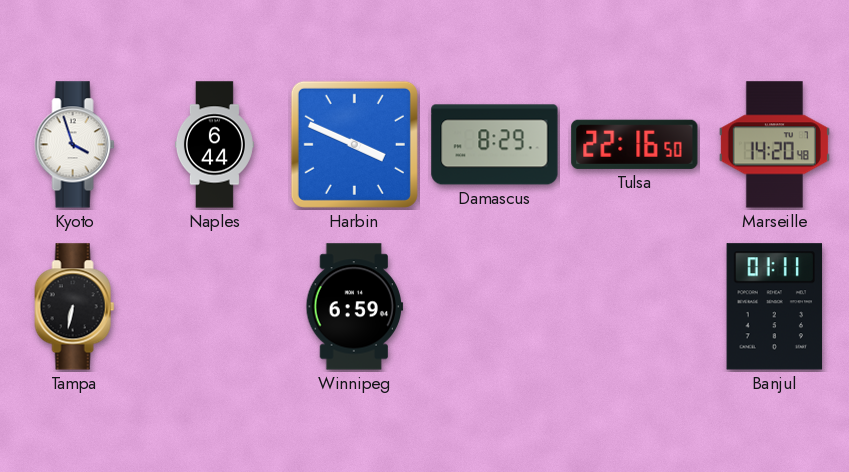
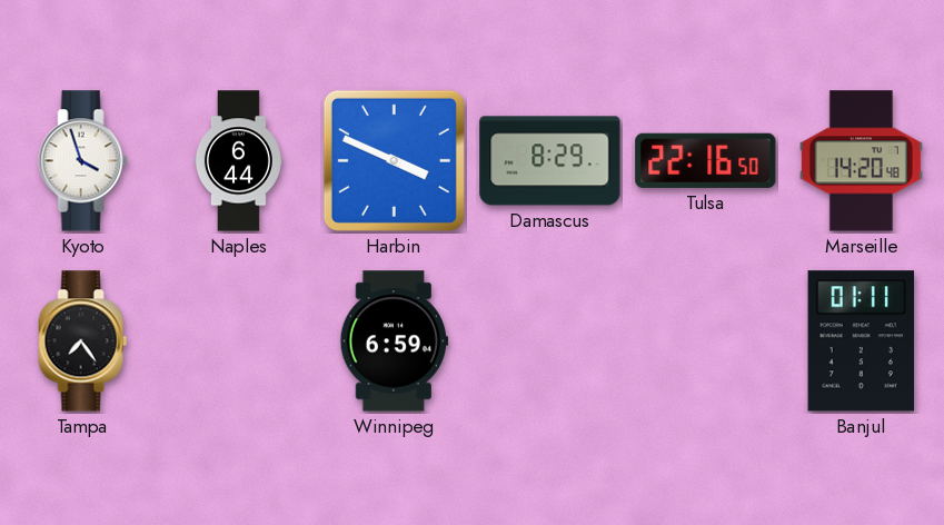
Tampa: 6:32 -> 7:24
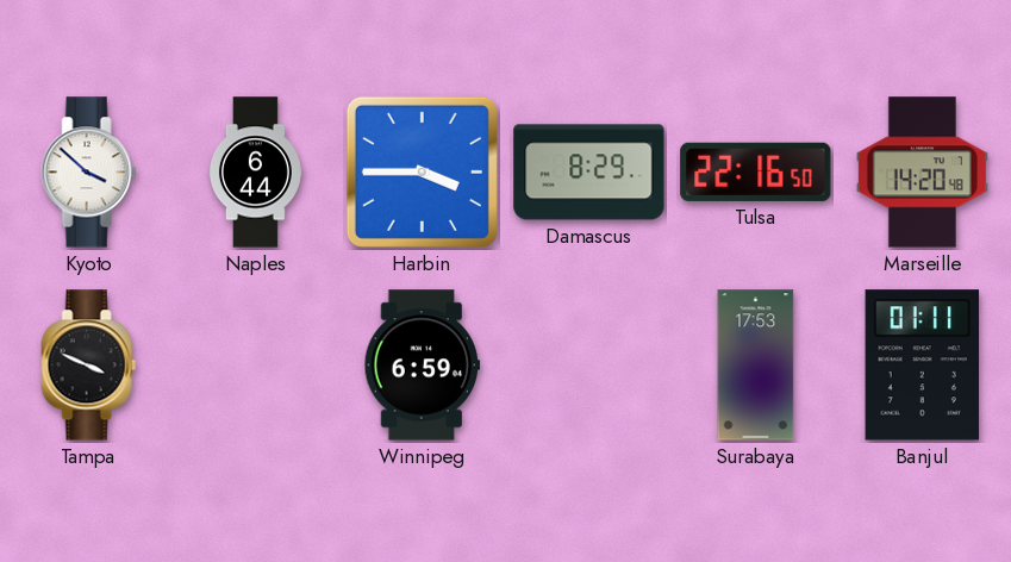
Kyoto: 3:57 -> 3:52
Harbin: 3:49 -> 3:45
Tampa: 7:24 -> 3:49
Surabaya: none -> 17:53
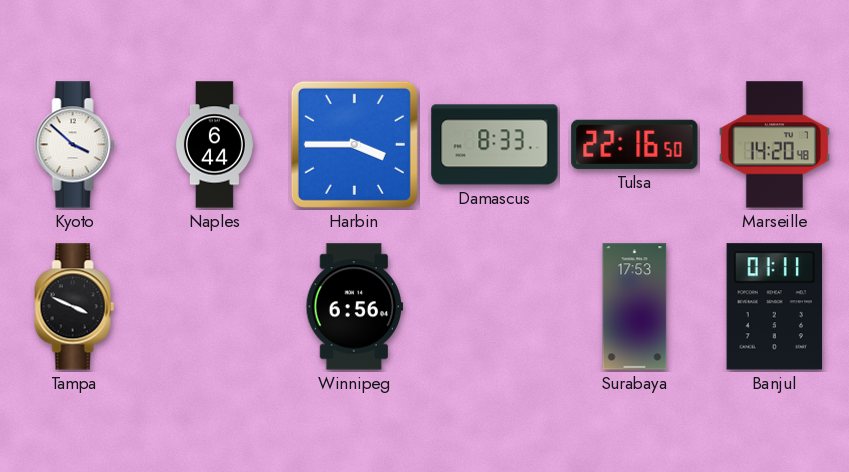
Damascus: 8:29 -> 8:33
Winnipeg: 6:59 -> 6:56
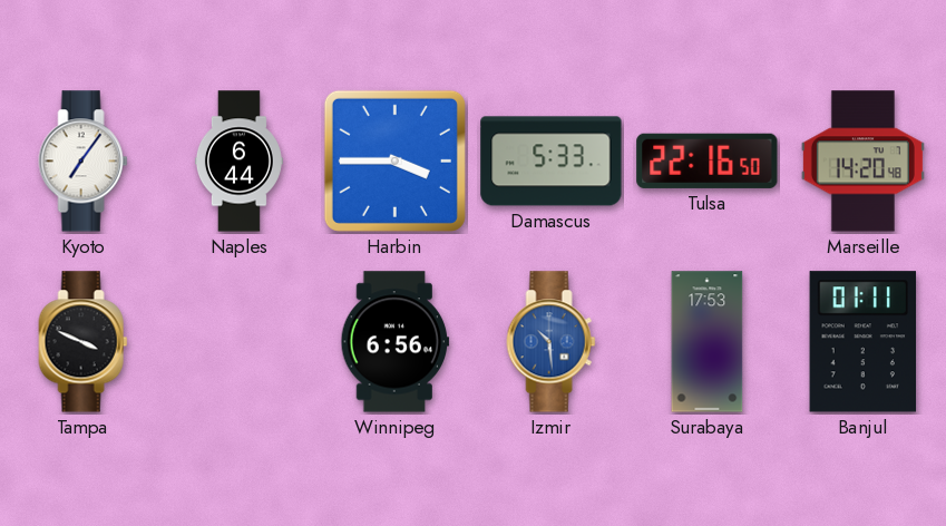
Kyoto: 3:52 -> 7:06
Damascus: 8:33 -> 5:33
Izmir: none -> 10:29
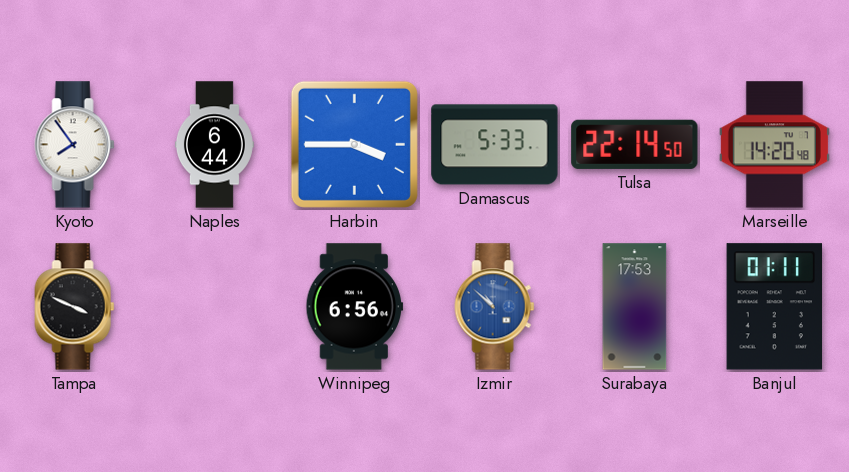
Kyoto: 7:06 -> 7:54
Tulsa: 22:16 -> 22:14
Izmir: 10:29 -> 10:52
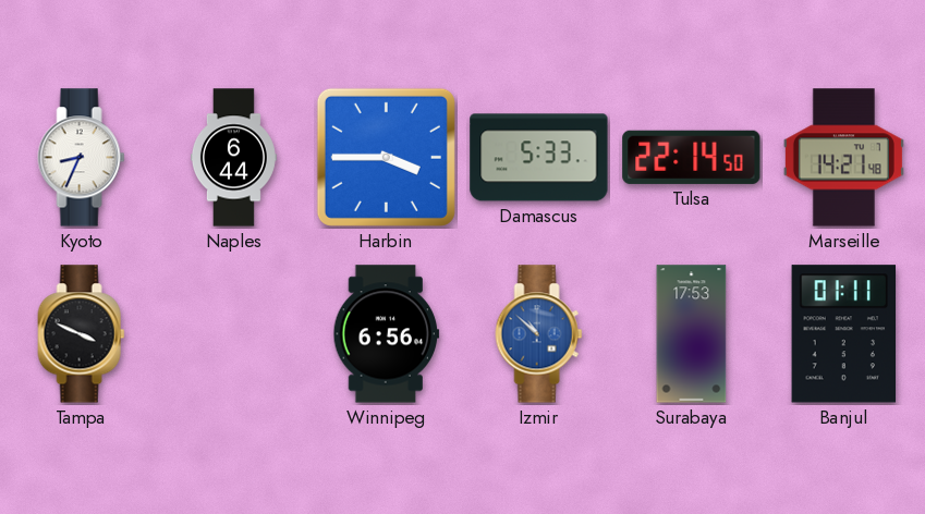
Kyoto: 7:54 -> 8:34
Marseille: 14:20 -> 14:21
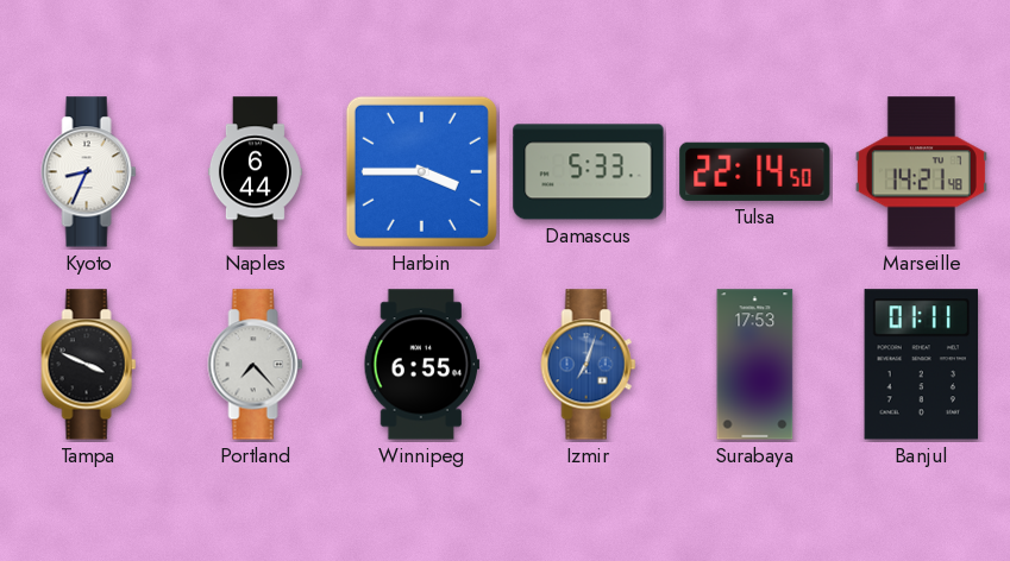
Portland: none -> 7:23
Winnipeg: 6:56 -> 6:55
Izmir: 10:52 -> 7:03
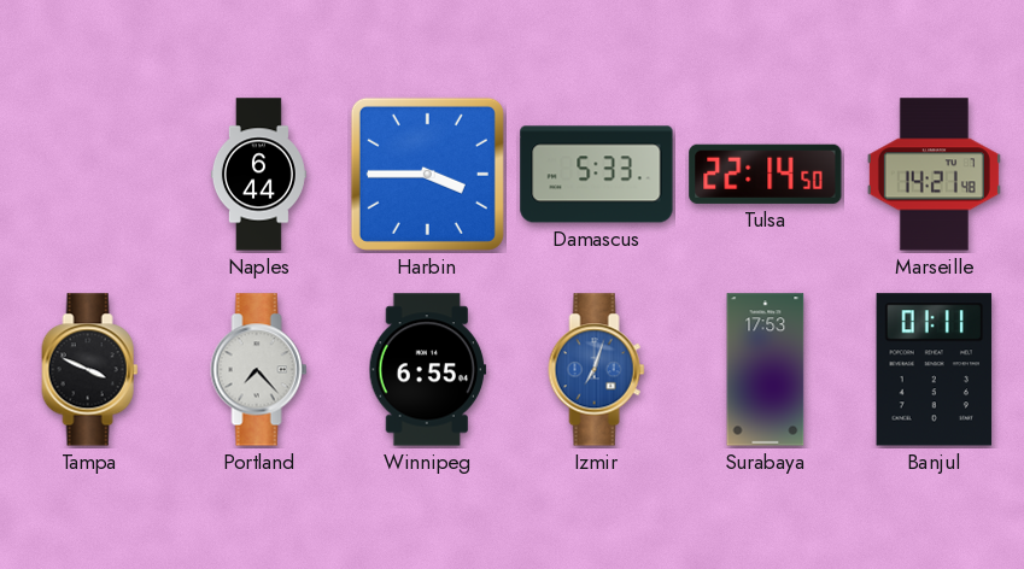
Kyoto: 8:34 -> none
